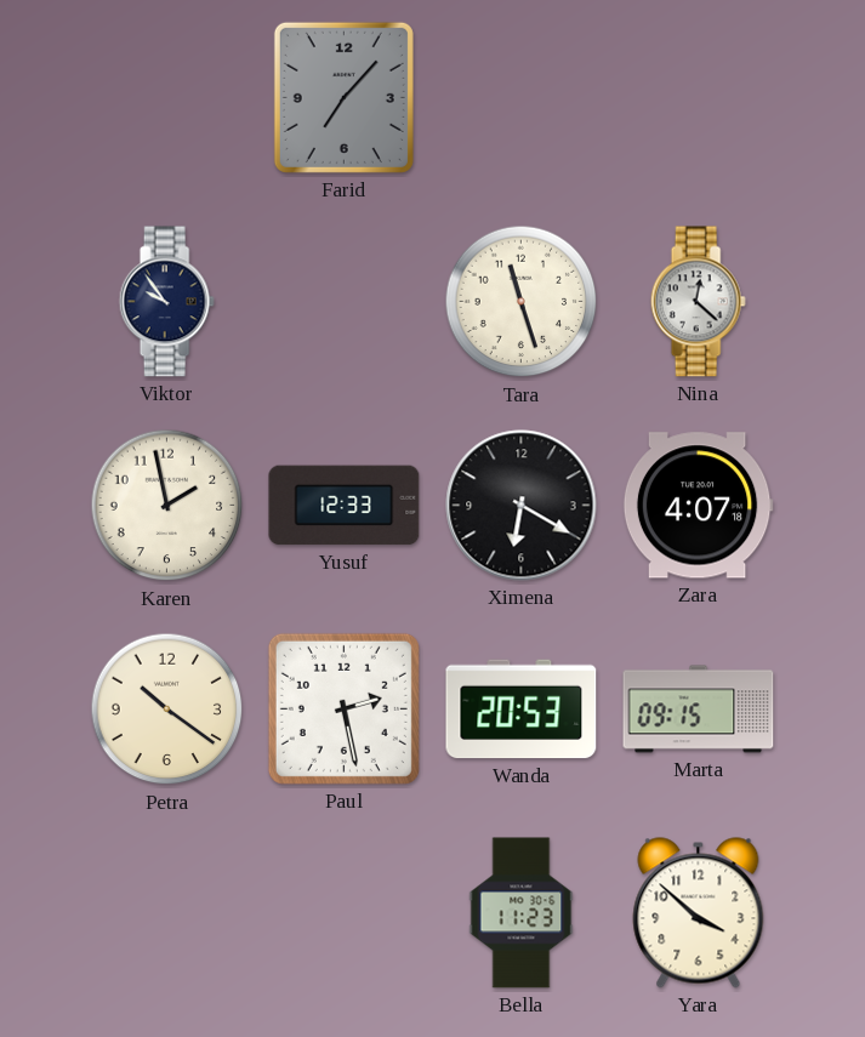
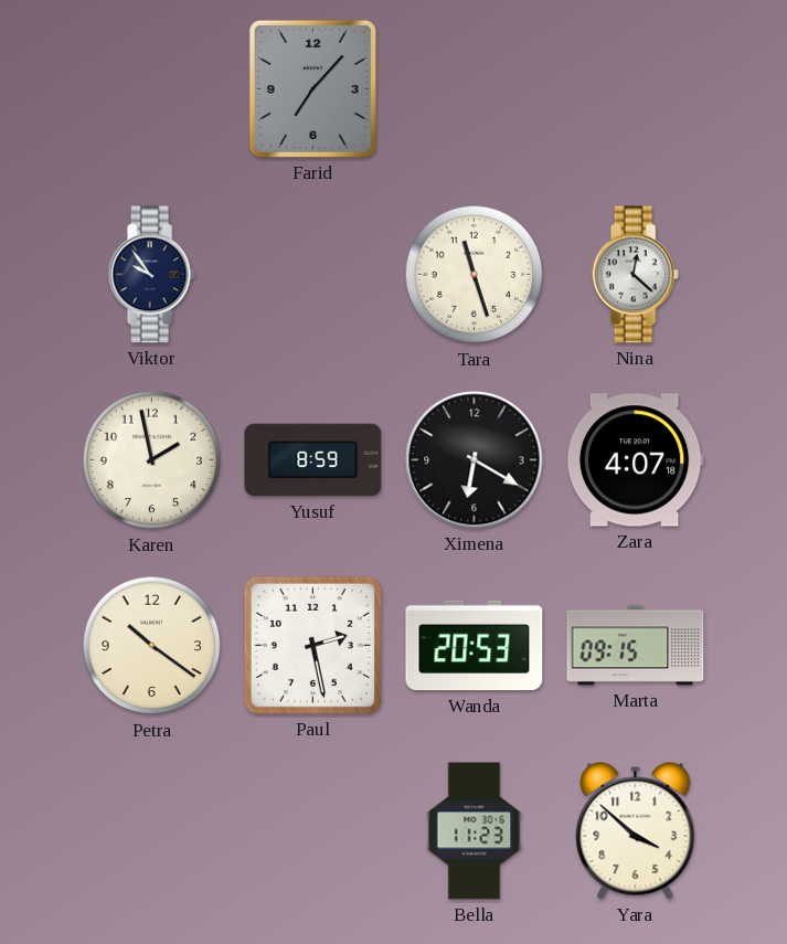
Yusuf: 12:33 -> 8:59
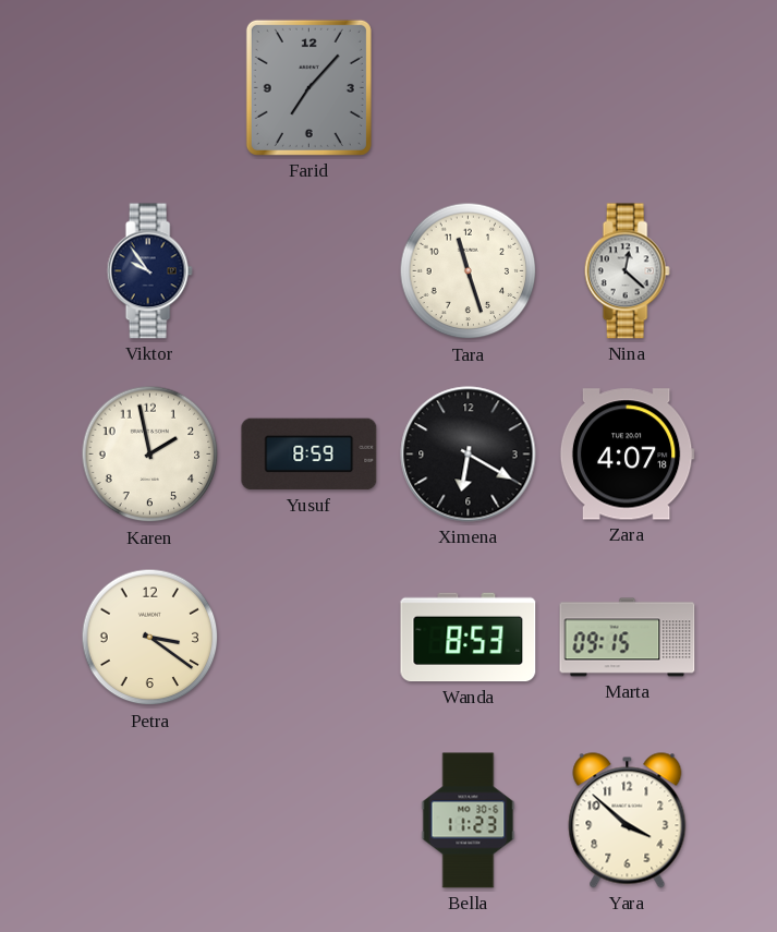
Petra: 10:21 -> 3:21
Paul: 2:28 -> none
Wanda: 20:53 -> 8:53
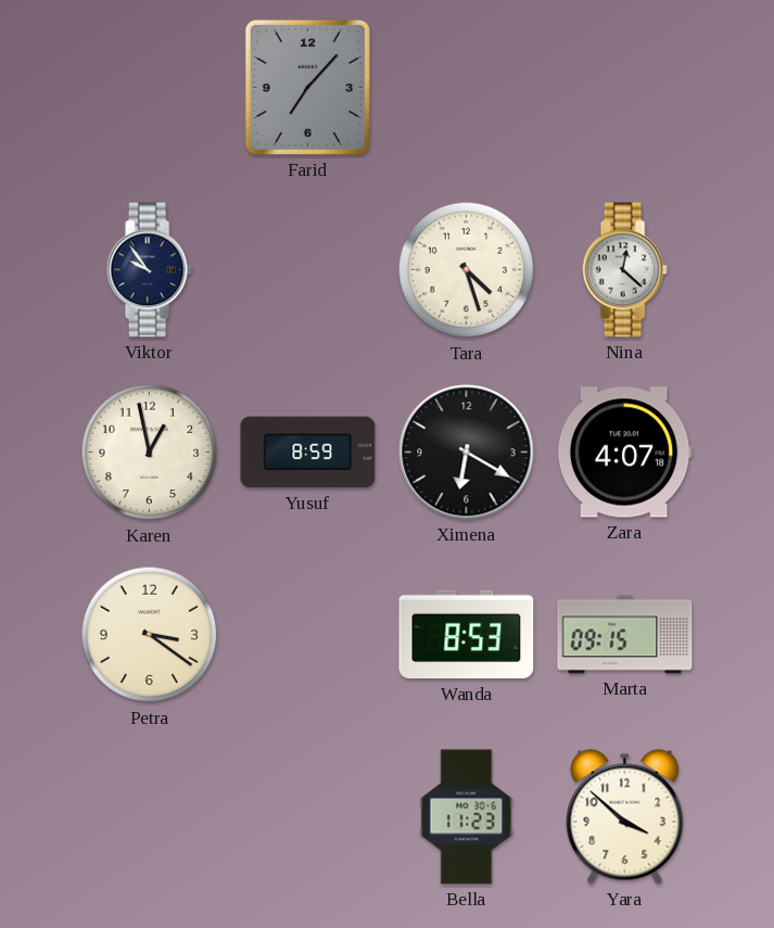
Tara: 11:27 -> 4:27
Karen: 1:58 -> 12:58
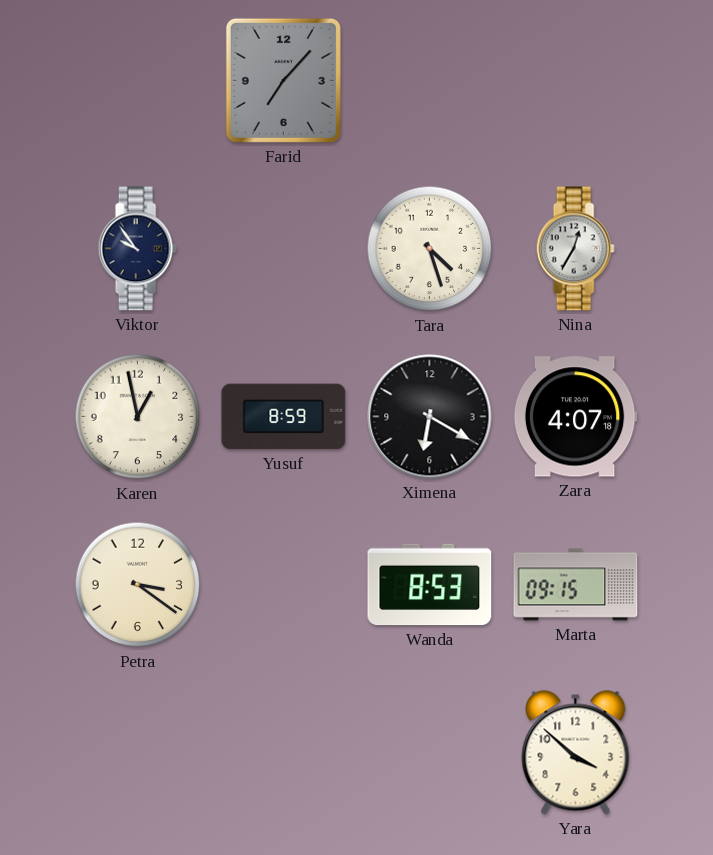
Nina: 12:22 -> 12:35
Bella: 11:23 -> none
